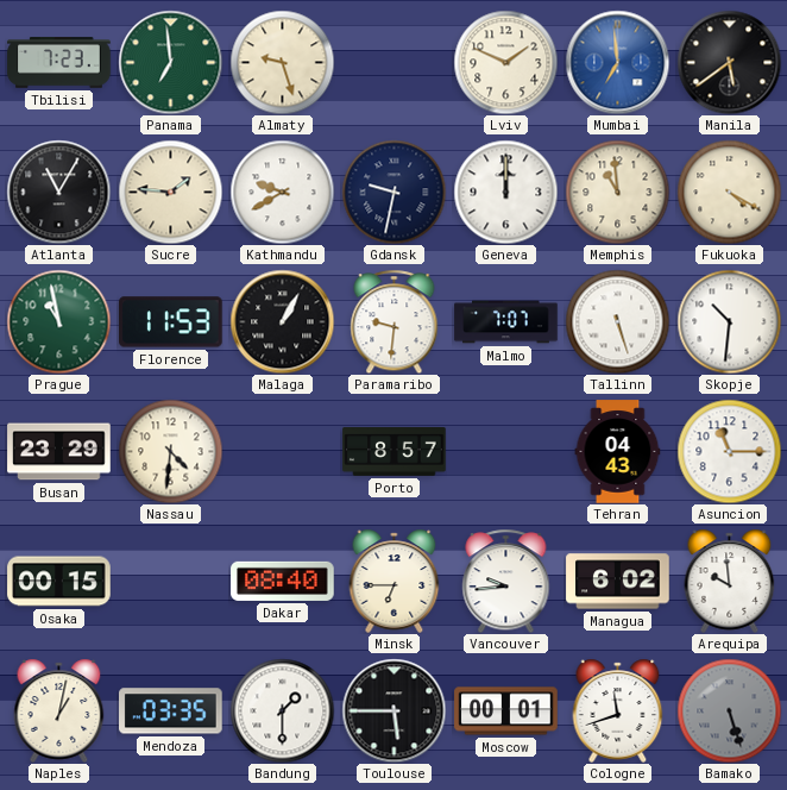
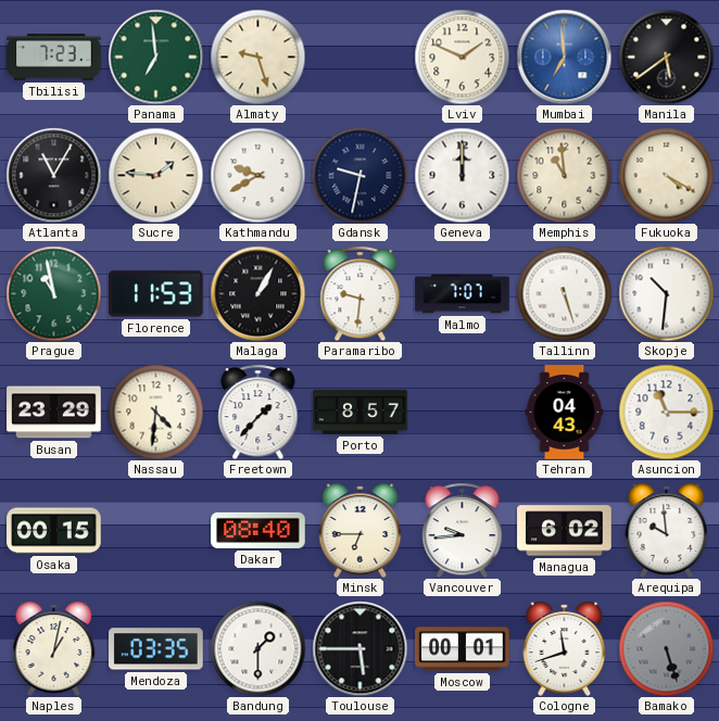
Freetown: none -> 1:37
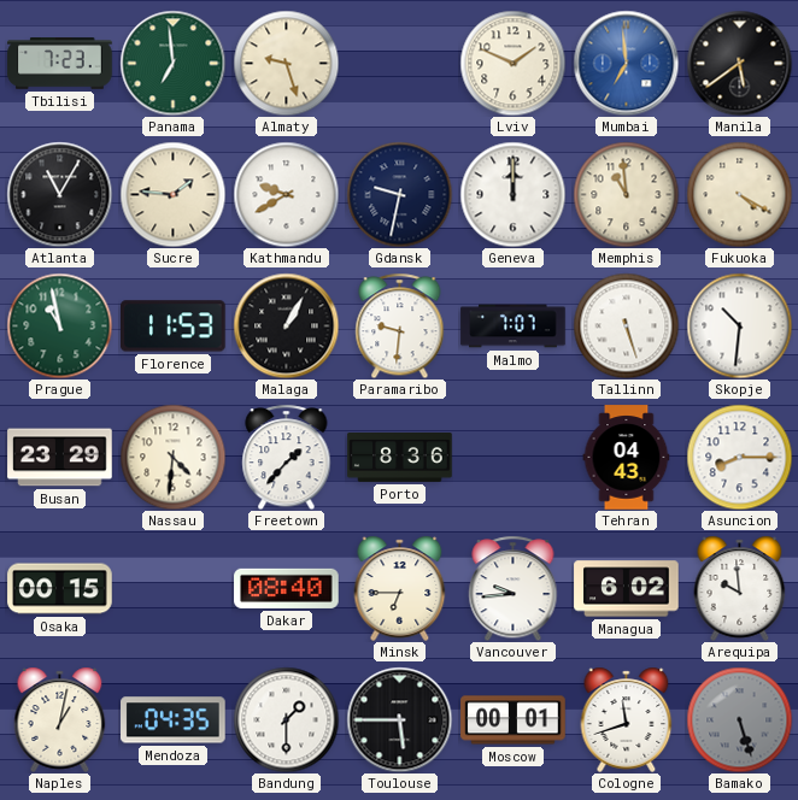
Porto: 8:57 -> 8:36
Asuncion: 11:15 -> 8:15
Mendoza: 03:35 -> 04:35
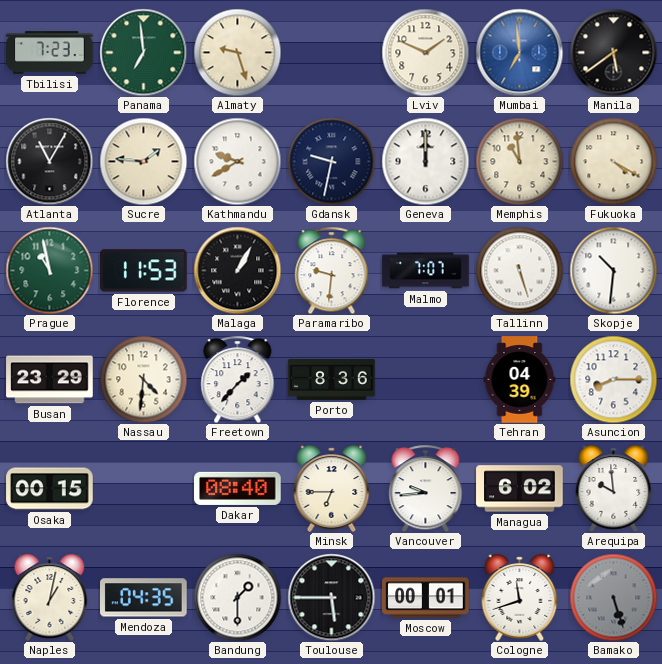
Tehran: 04:43 -> 04:39
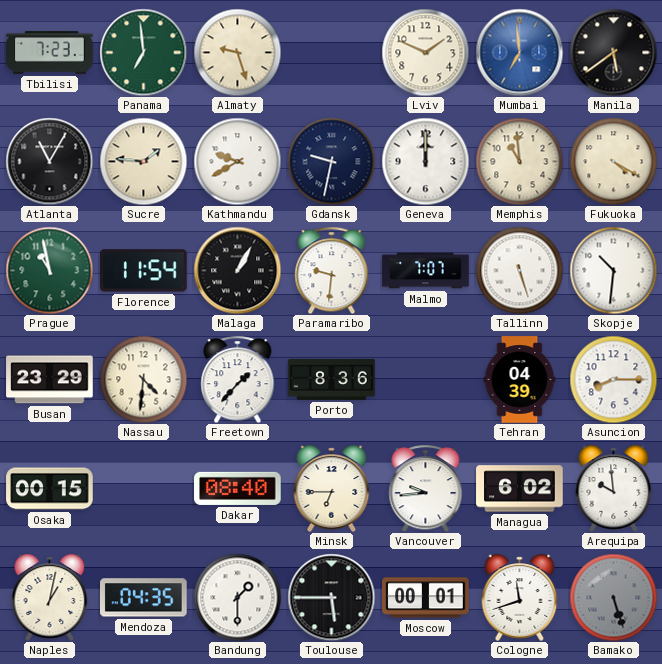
Florence: 11:53 -> 11:54
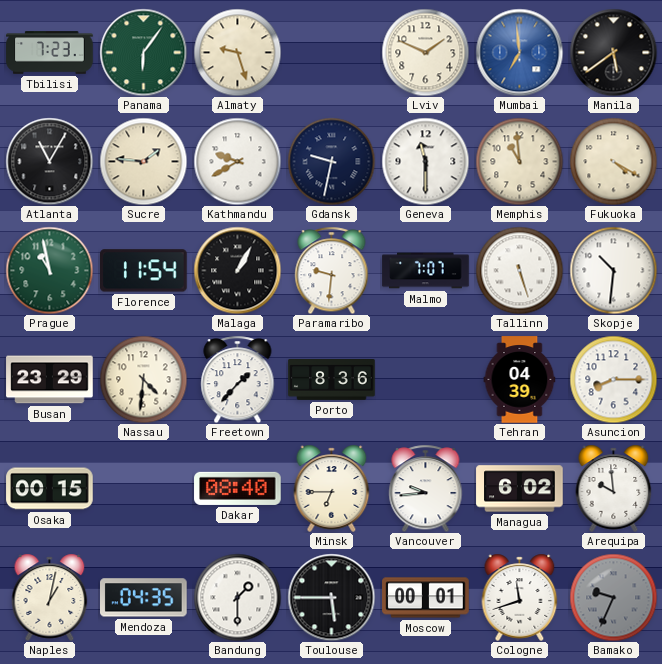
Panama: 6:59 -> 6:06
Geneva: 12:00 -> 11:30
Bamako: 5:27 -> 9:34
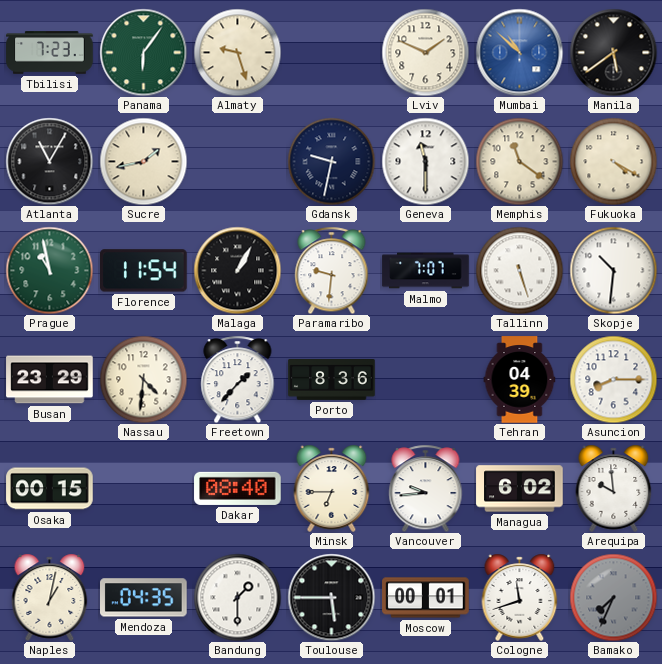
Mumbai: 6:59 -> 10:52
Sucre: 1:46 -> 1:43
Kathmandu: 9:40 -> none
Memphis: 10:59 -> 11:21
Bamako: 9:34 -> 7:34
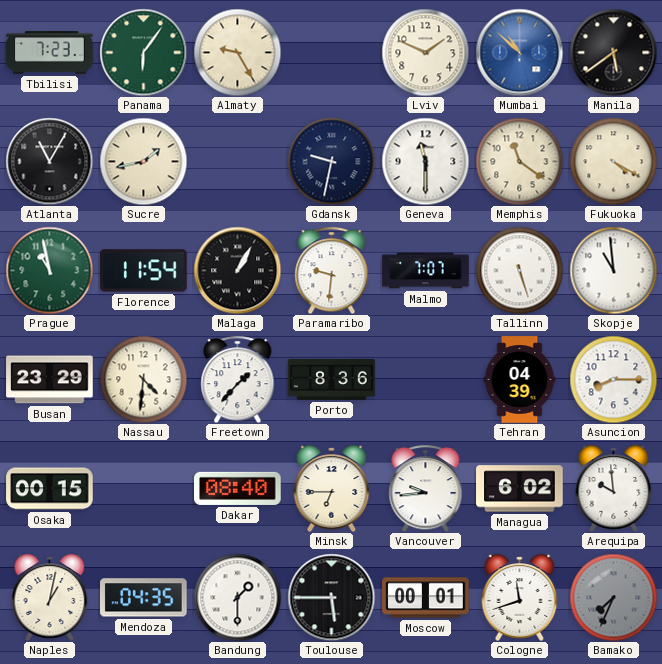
Almaty: 9:27 -> 9:25
Skopje: 10:31 -> 10:59
